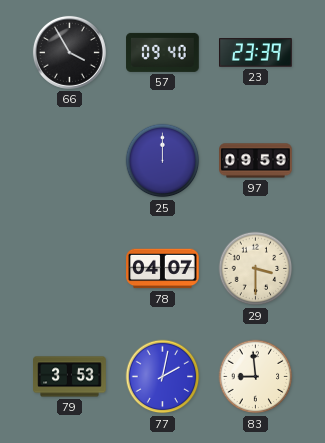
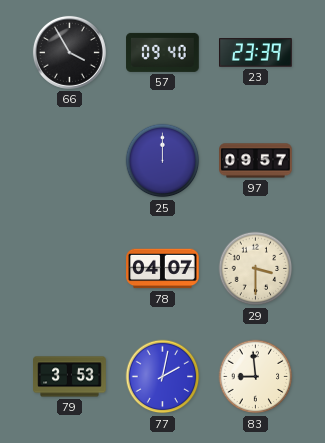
97: 09:59 -> 09:57
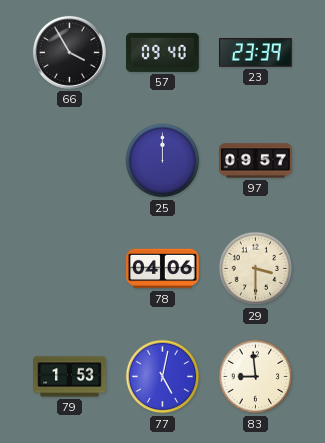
78: 04:07 -> 04:06
79: 3:53 -> 1:53
77: 2:02 -> 5:02
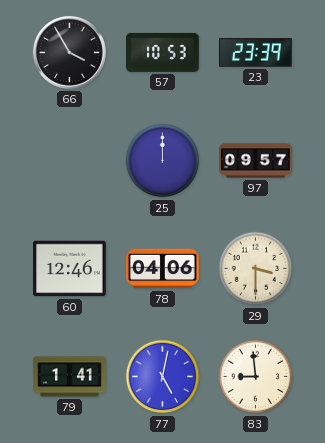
57: 09:40 -> 10:53
60: none -> 12:46
79: 1:53 -> 1:41
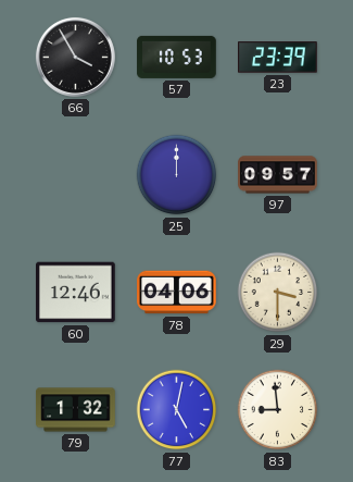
79: 1:41 -> 1:32
